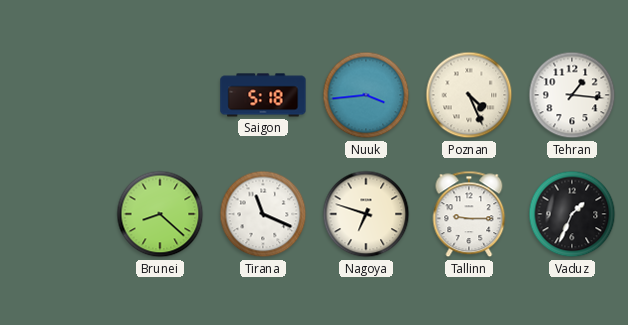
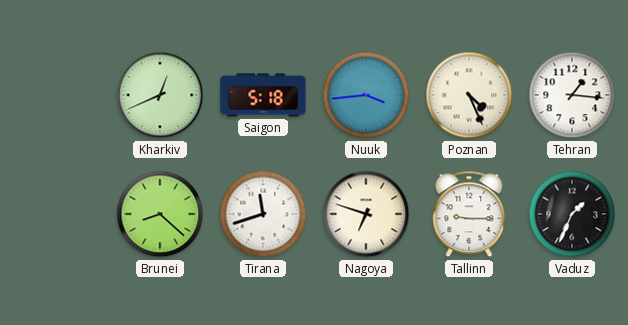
Kharkiv: none -> 12:41
Tirana: 11:19 -> 11:42
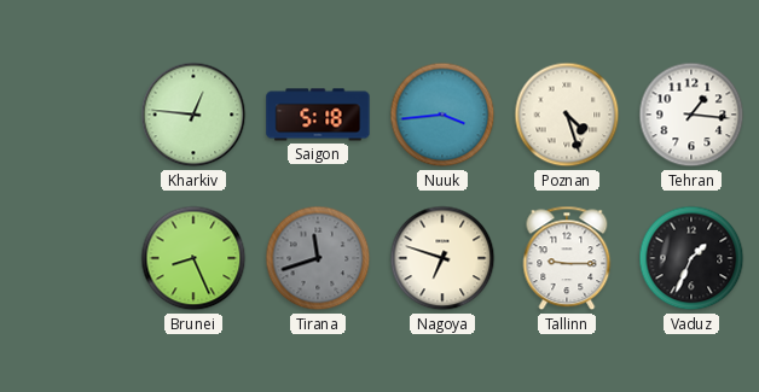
Kharkiv: 12:41 -> 12:46
Poznan: 4:26 -> 4:27
Brunei: 8:22 -> 8:26
Tirana dial: white -> grey
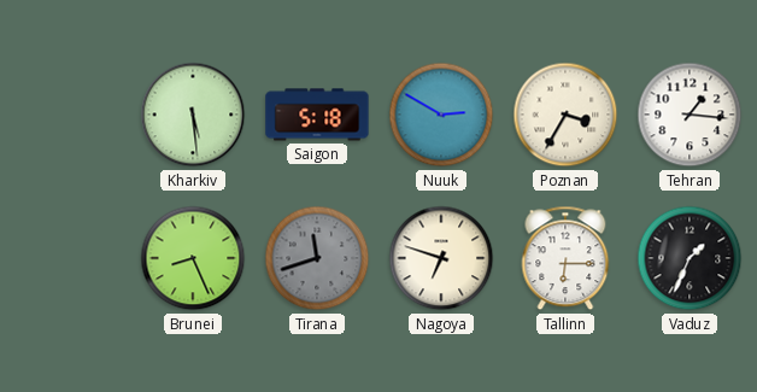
Kharkiv: 12:46 -> 5:29
Nuuk: 3:44 -> 2:50
Poznan: 4:27 -> 3:35
Tallinn: 9:15 -> 6:15
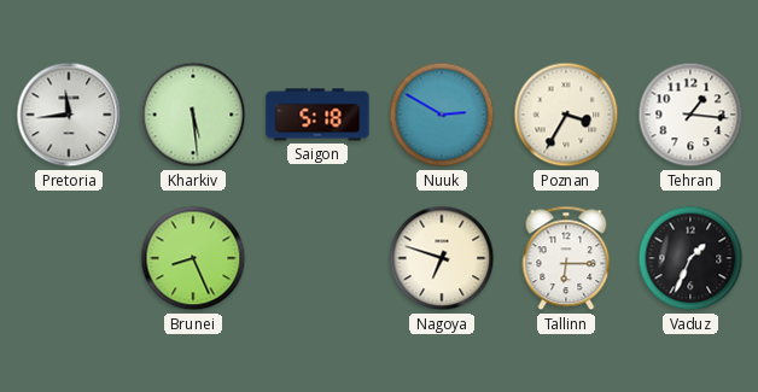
Pretoria: none -> 11:44
Tirana: 11:42 -> none
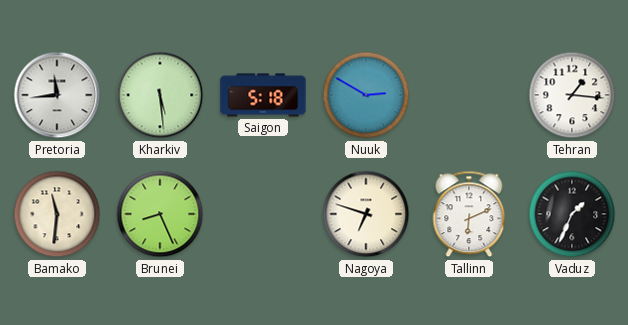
Poznan: 3:35 -> none
Bamako: none -> 11:31
Tallinn: 6:15 -> 6:11
